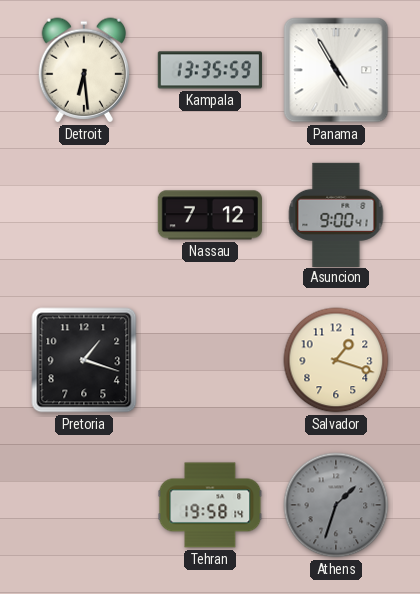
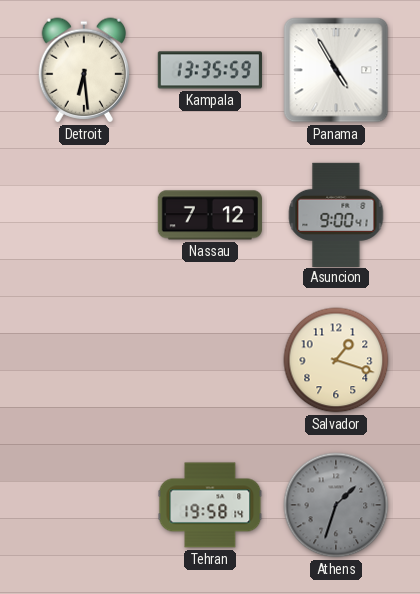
Pretoria: 1:18 -> none
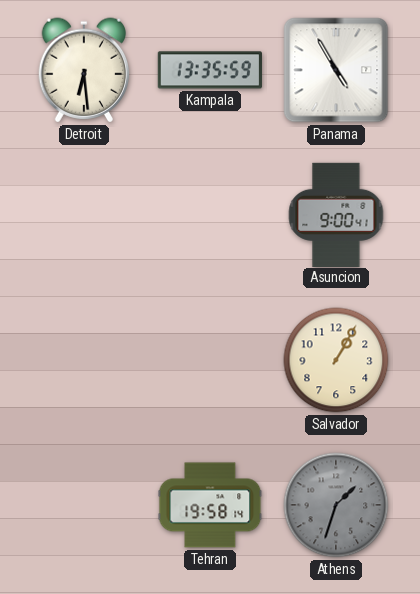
Nassau: 7:12 -> none
Salvador: 1:18 -> 1:05
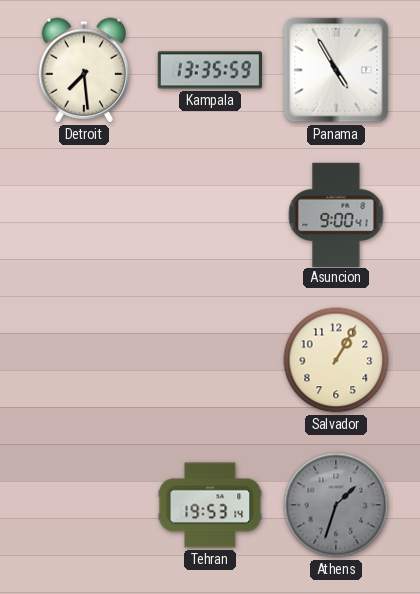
Detroit: 6:29 -> 7:29
Tehran: 19:58 -> 19:53
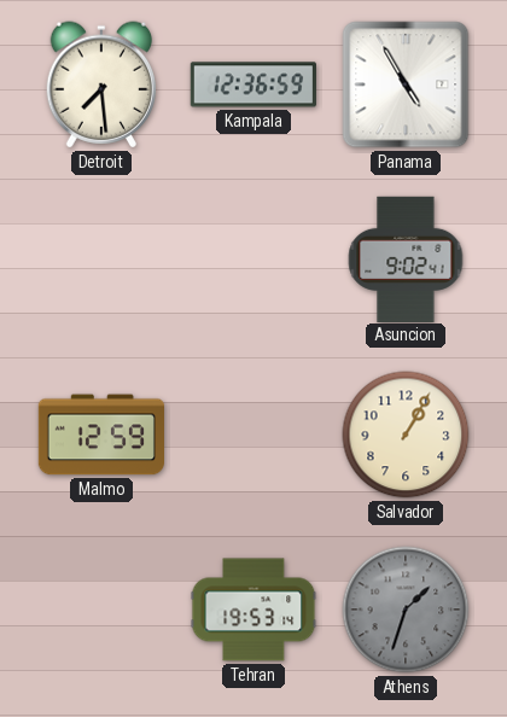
Kampala: 13:35 -> 12:36
Asuncion: 9:00 -> 9:02
Malmo: none -> 12:59
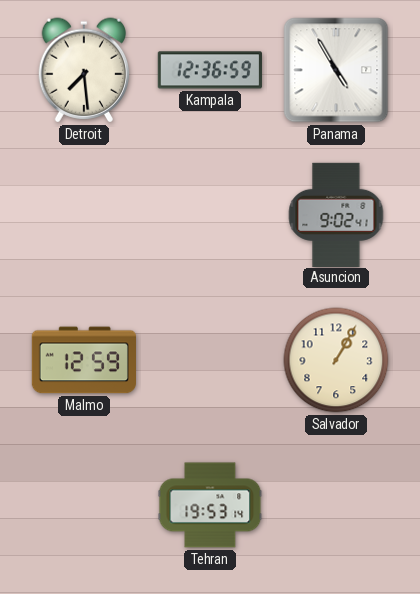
Athens: 1:33 -> none
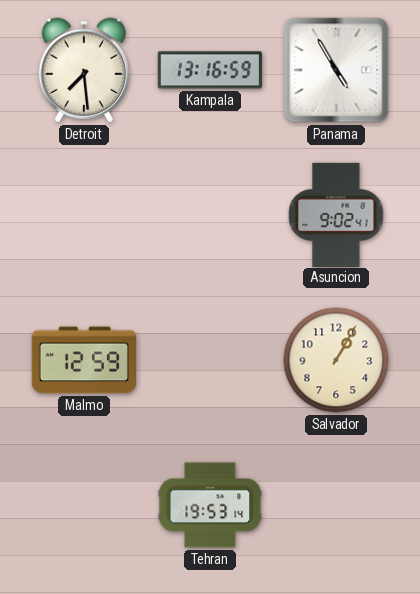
Kampala: 12:36 -> 13:16
